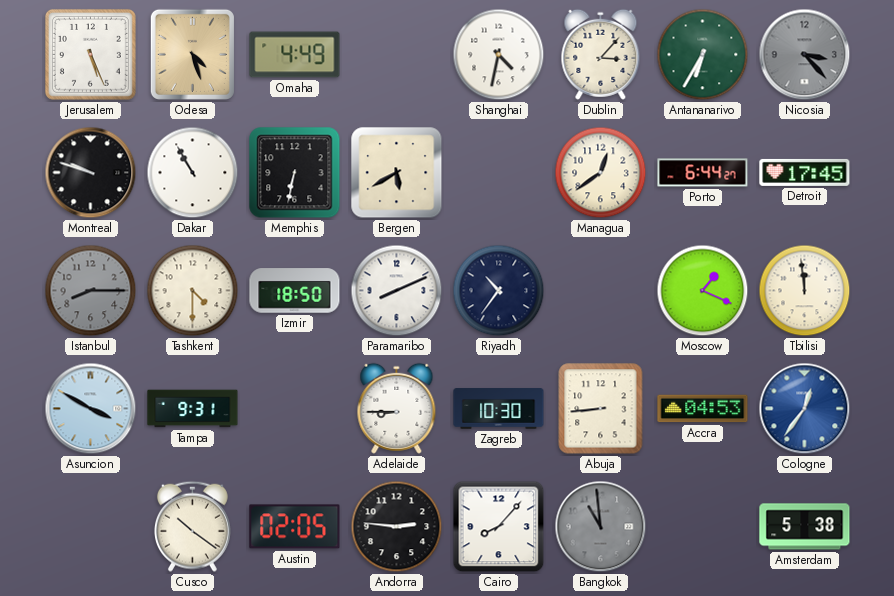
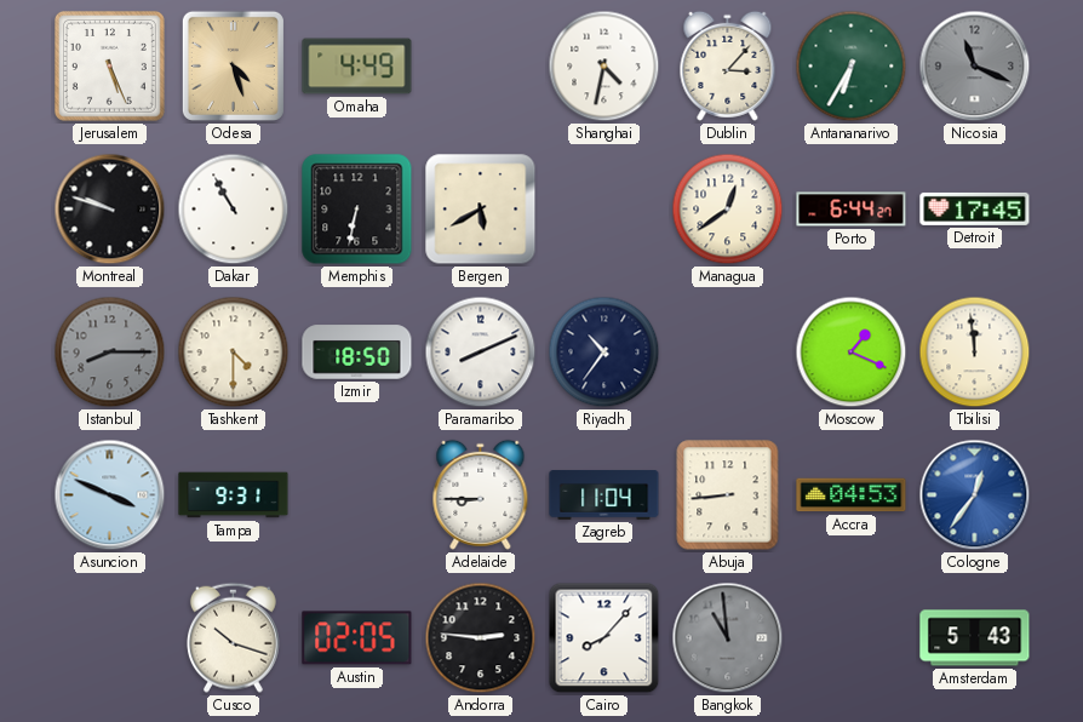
Nicosia: 3:23 -> 11:19
Asuncion: 3:50 -> 3:49
Zagreb: 10:30 -> 11:04
Cusco: 10:21 -> 10:18
Amsterdam: 5:38 -> 5:43
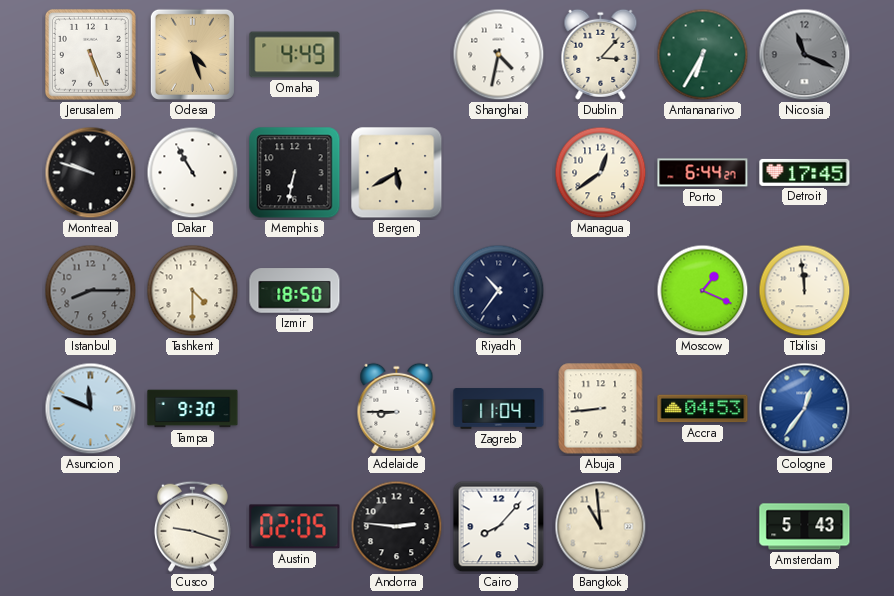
Paramaribo: 8:11 -> none
Asuncion: 3:49 -> 11:49
Tampa: 9:31 -> 9:30
Cusco: 10:18 -> 9:18
Bangkok dial: grey -> cream
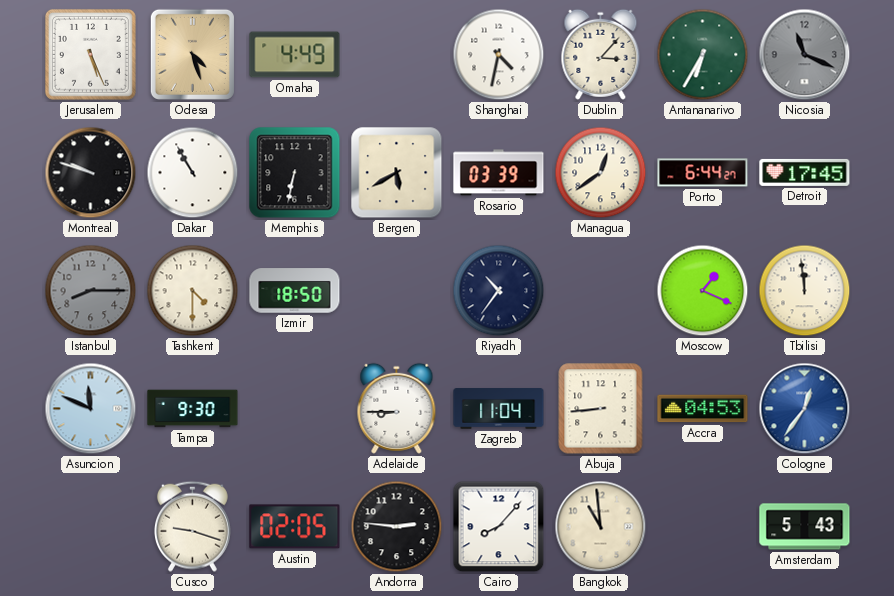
Rosario: none -> 03:39
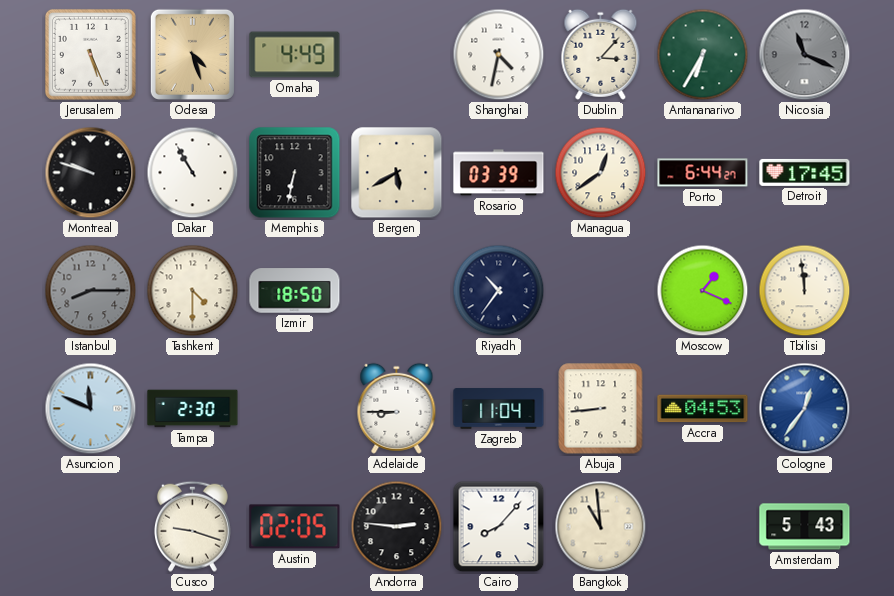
Tampa: 9:30 -> 2:30
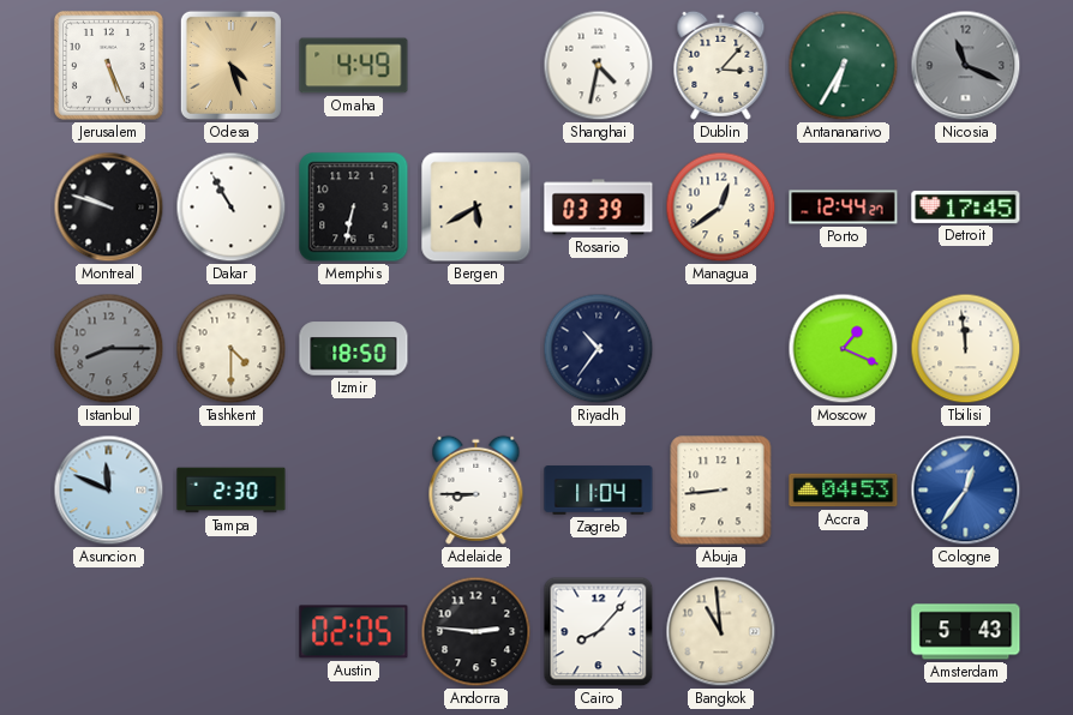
Porto: 6:44 -> 12:44
Cusco: 9:18 -> none
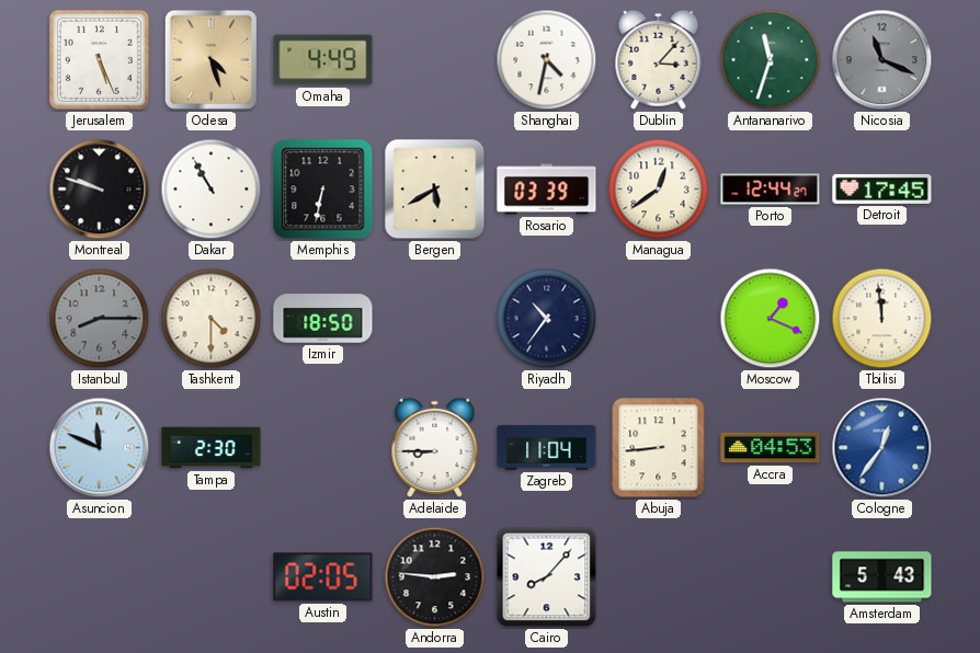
Antananarivo: 6:35 -> 11:33
Bangkok: 10:59 -> none
